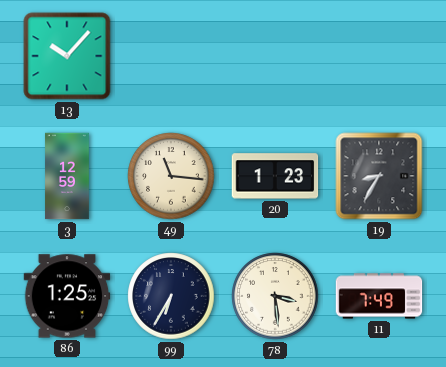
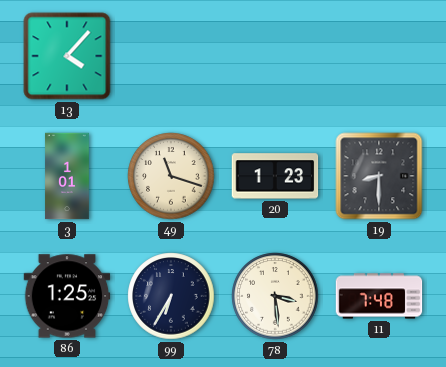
13: 10:07 -> 4:07
3: 12:59 -> 1:01
49: 11:16 -> 11:18
19: 8:35 -> 8:30
11: 7:49 -> 7:48
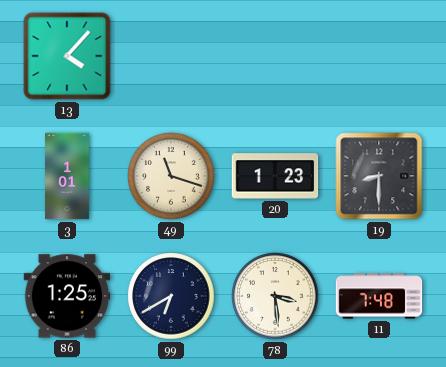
99: 6:35 -> 6:40
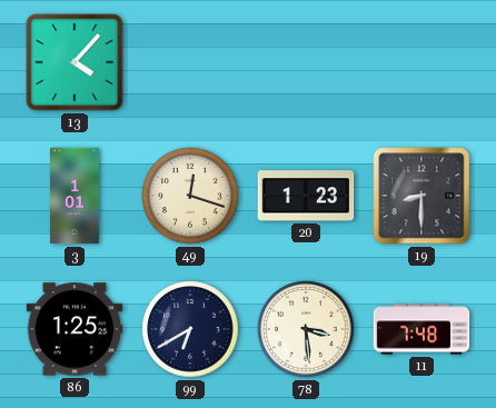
49: 11:18 -> 12:18
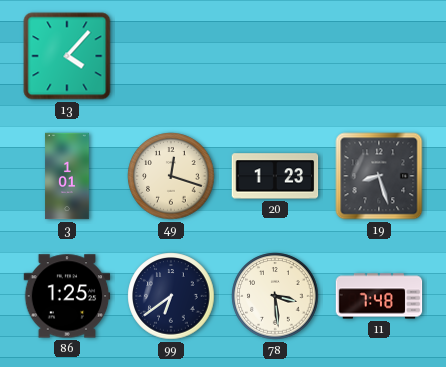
19: 8:30 -> 8:27
99: 6:40 -> 6:39
